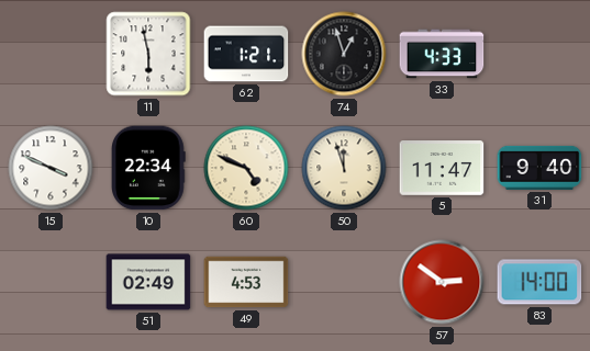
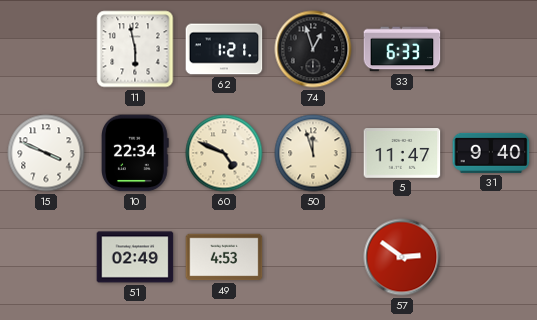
33: 4:33 -> 6:33
83: 14:00 -> none
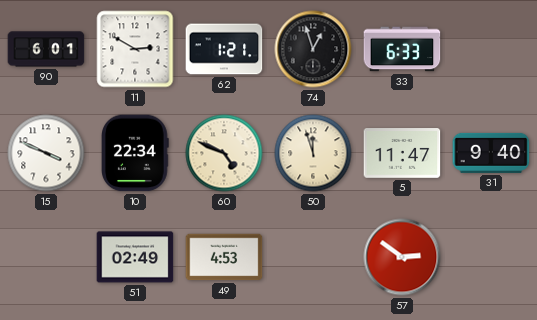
90: none -> 6:01
11: 5:58 -> 2:50
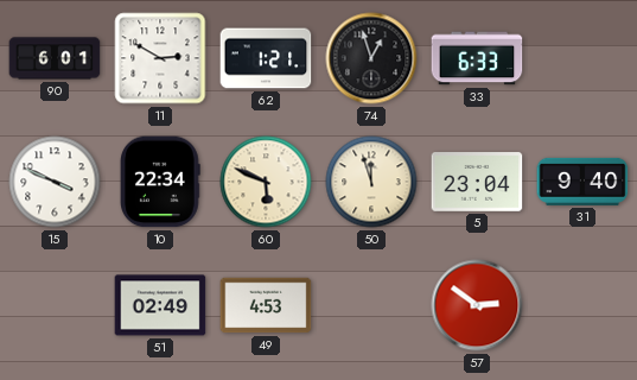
60: 4:49 -> 5:49
5: 11:47 -> 23:04
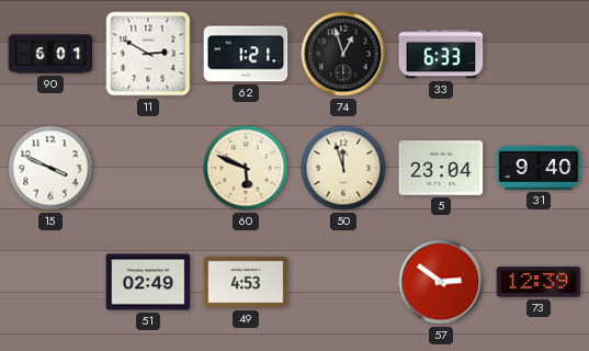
10: 22:34 -> none
73: none -> 12:39
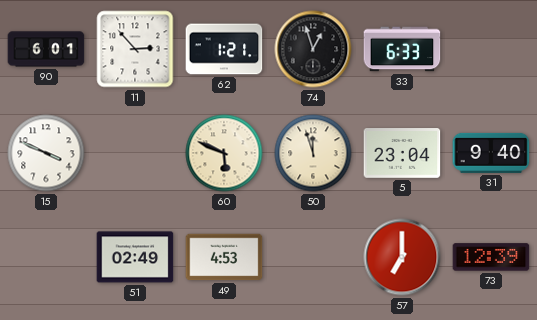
11: 2:50 -> 2:53
57: 2:51 -> 7:00
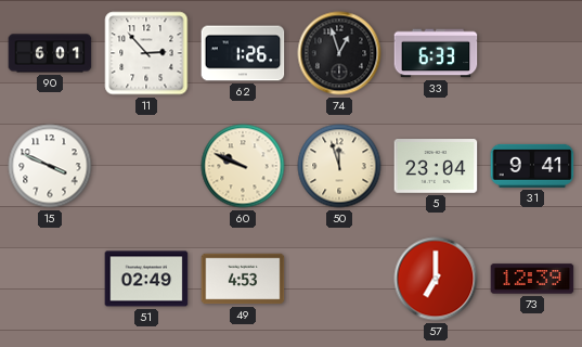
62: 1:21 -> 1:26
60: 5:49 -> 9:49
31: 9:40 -> 9:41
